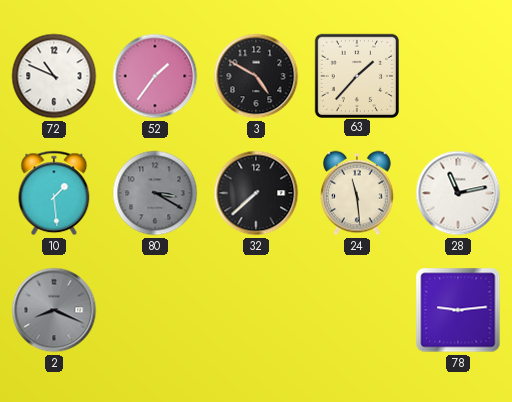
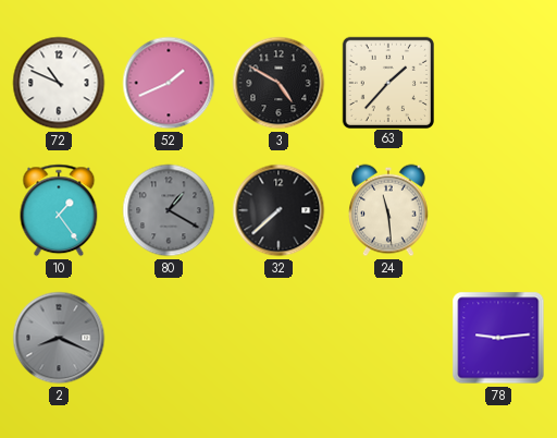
52: 1:36 -> 1:41
10: 1:29 -> 1:24
80: 3:20 -> 1:20
28: 11:13 -> none
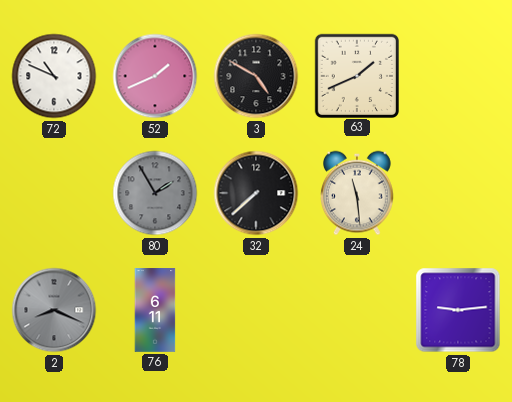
63: 1:37 -> 1:41
10: 1:24 -> none
80: 1:20 -> 1:55
76: none -> 6:11
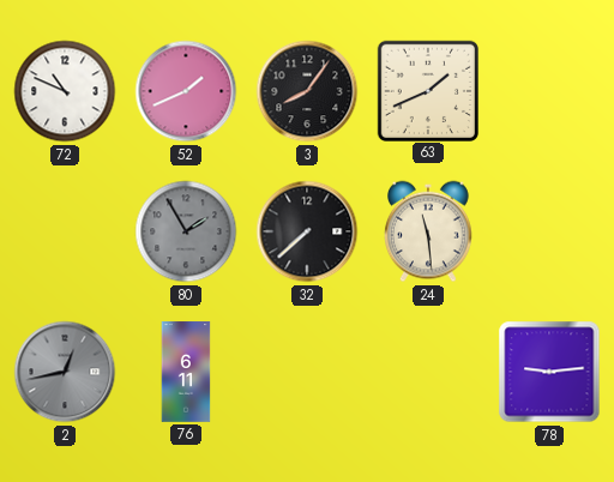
3: 4:50 -> 8:06
2: 8:19 -> 12:43
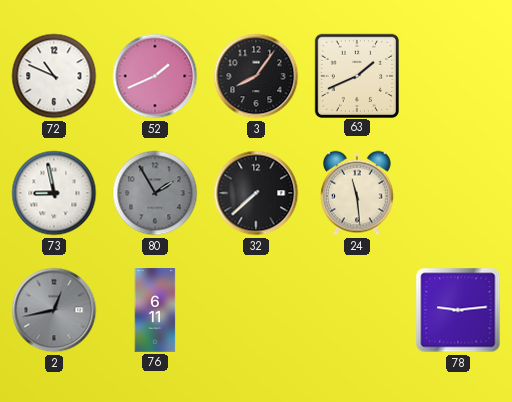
73: none -> 8:58
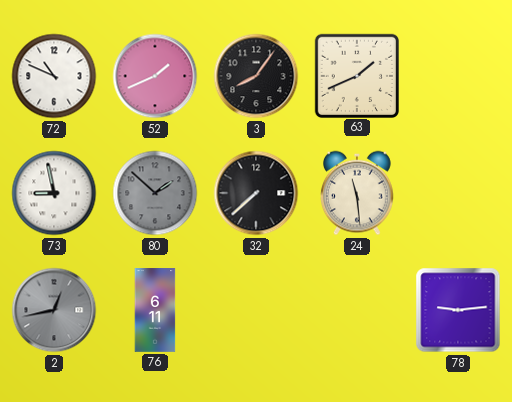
80: 1:55 -> 1:52
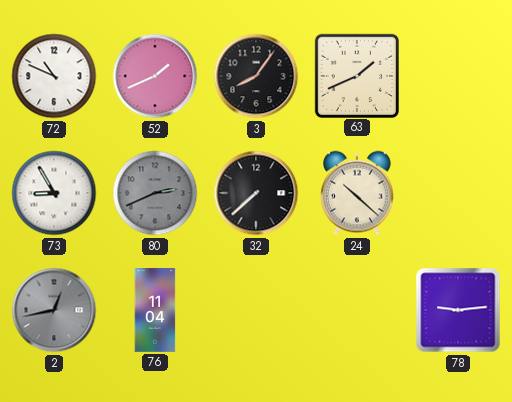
73: 8:58 -> 8:55
80: 1:52 -> 2:41
24: 11:29 -> 10:22
76: 6:11 -> 11:04
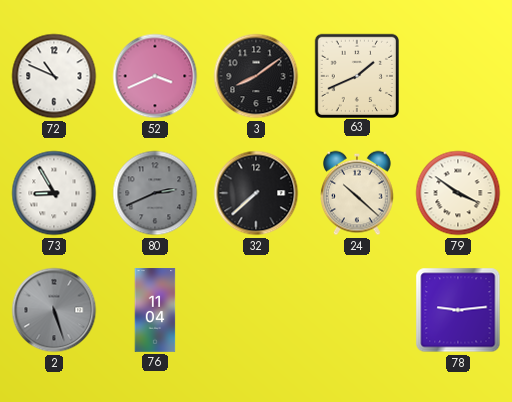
52: 1:41 -> 3:41
3: 8:06 -> 8:09
79: none -> 3:51
2: 12:43 -> 5:27
